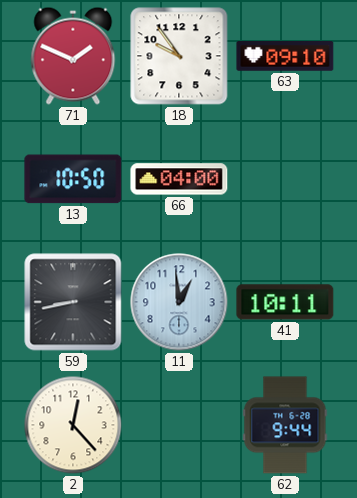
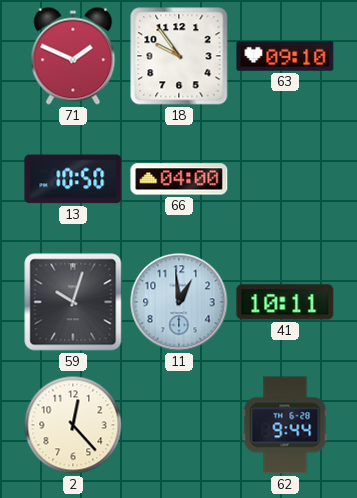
59: 8:43 -> 10:03
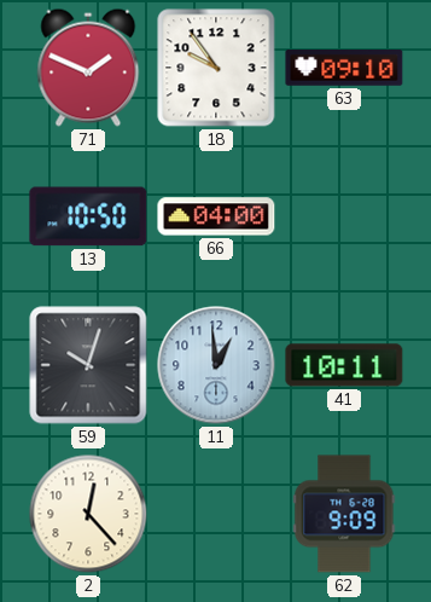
62: 9:44 -> 9:09
